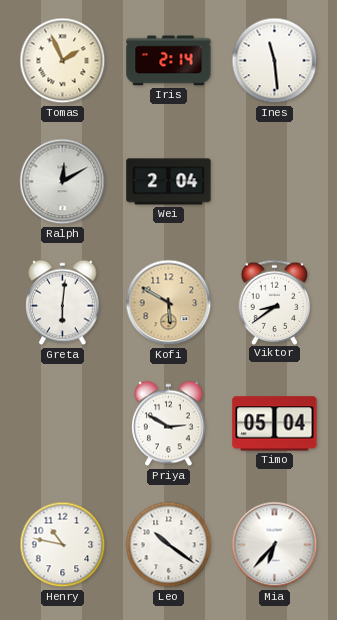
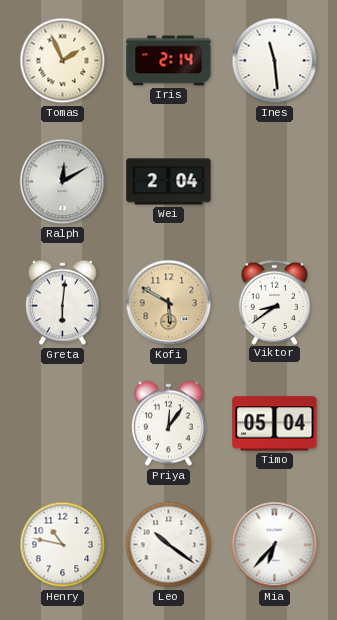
Priya: 2:50 -> 12:06
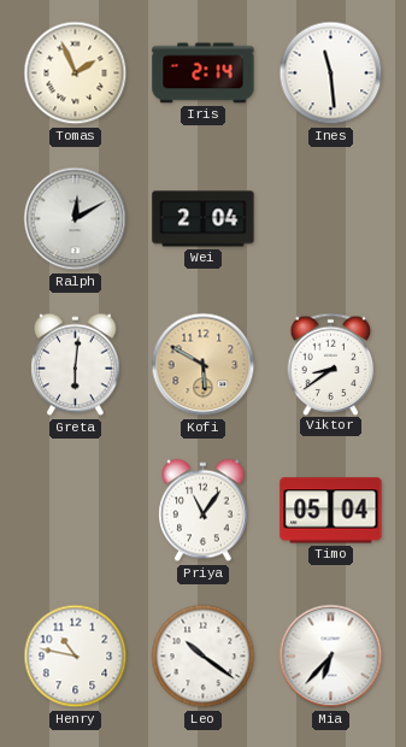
Priya: 12:06 -> 11:06
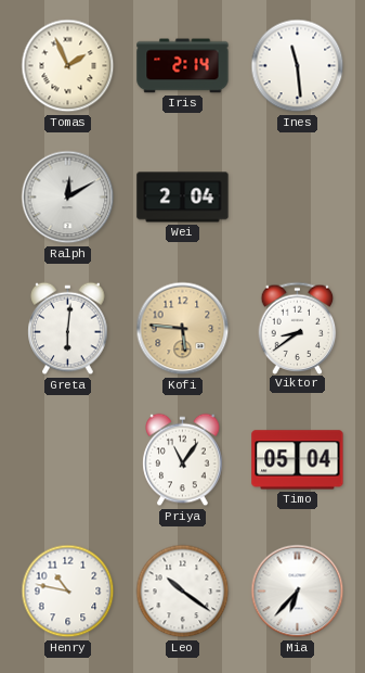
Kofi: 5:50 -> 5:46
